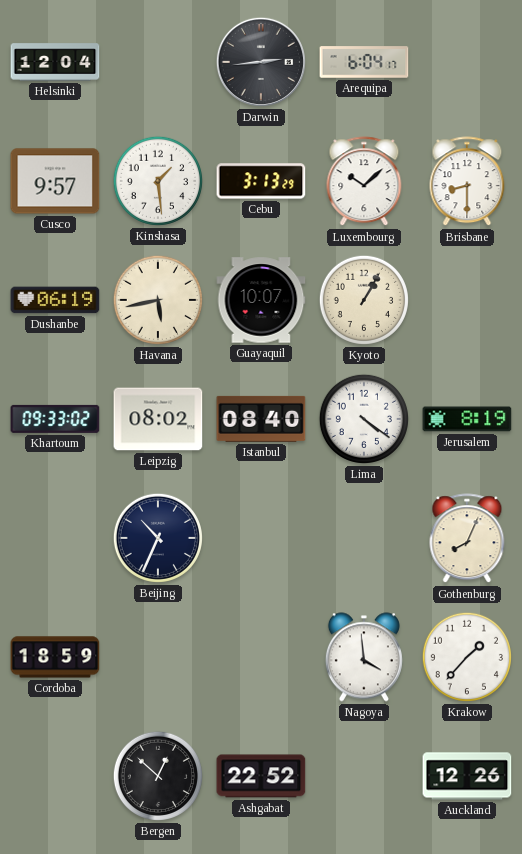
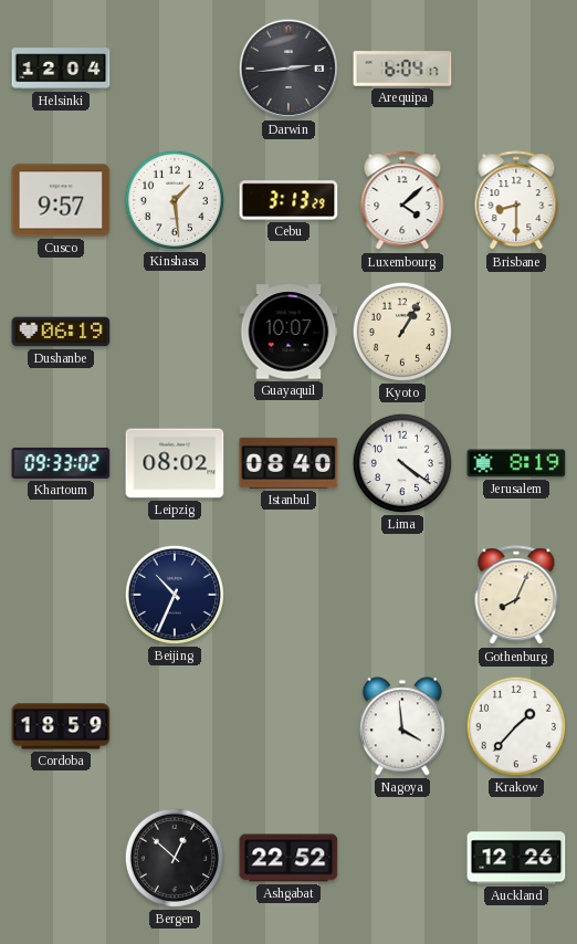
Luxembourg: 10:08 -> 4:08
Havana: 5:43 -> none
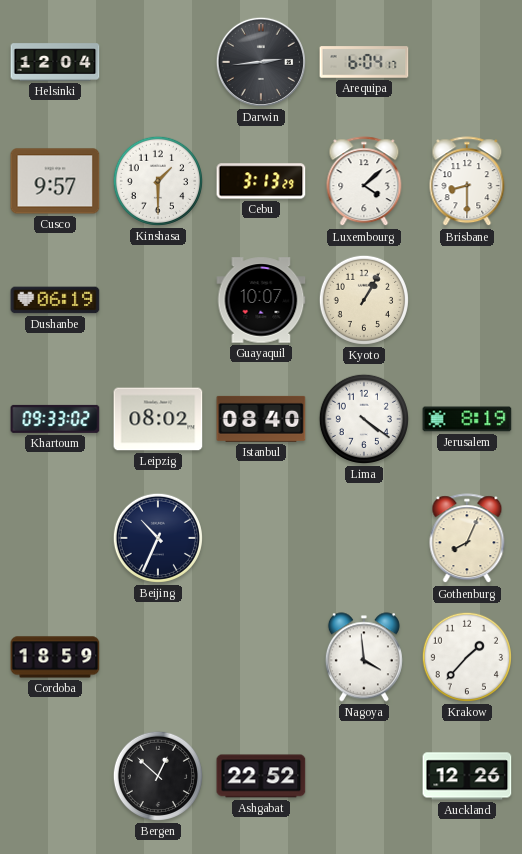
Kinshasa: 1:29 -> 1:30
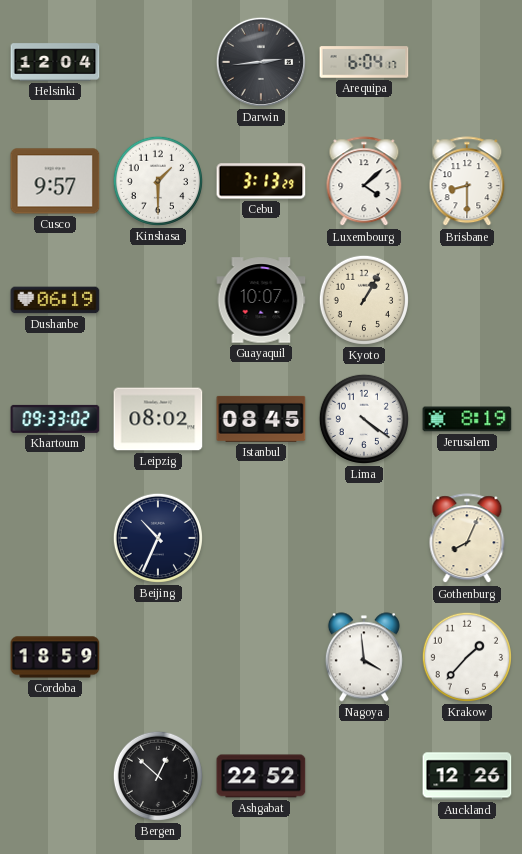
Istanbul: 08:40 -> 08:45
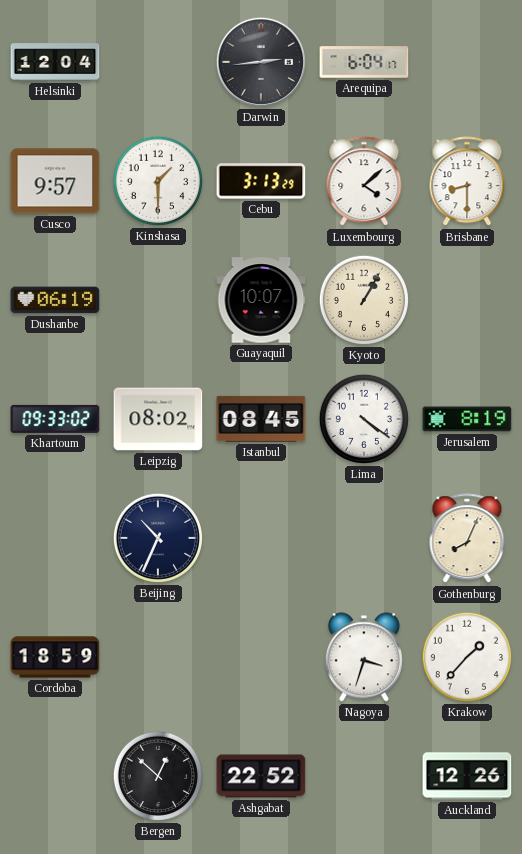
Nagoya: 3:59 -> 3:33
